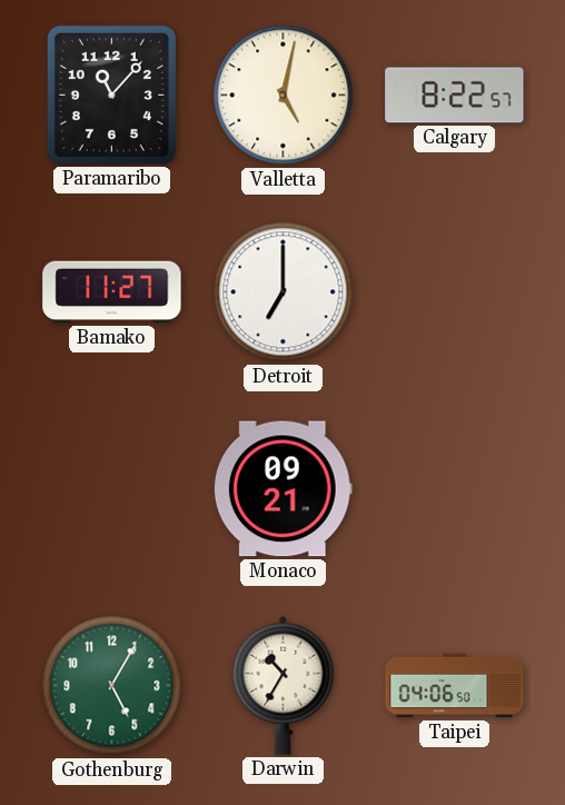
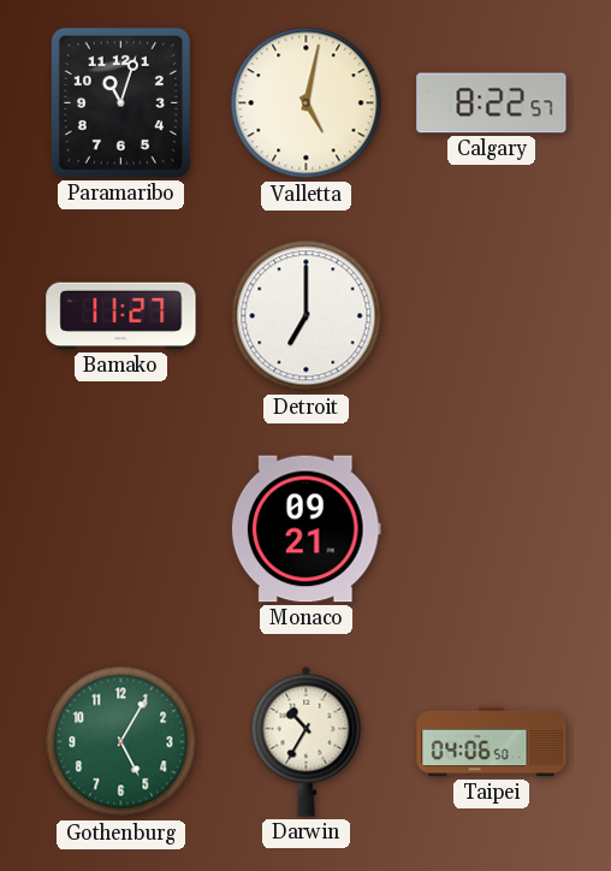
Paramaribo: 11:07 -> 11:03
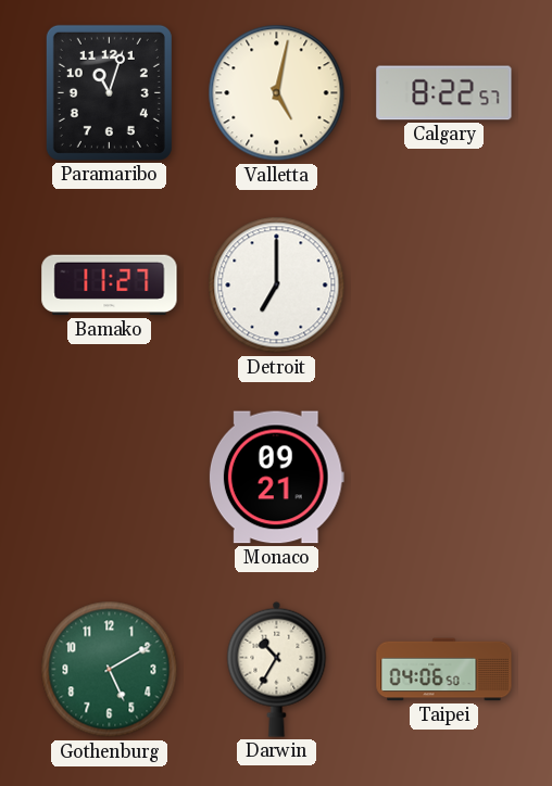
Gothenburg: 5:05 -> 5:10
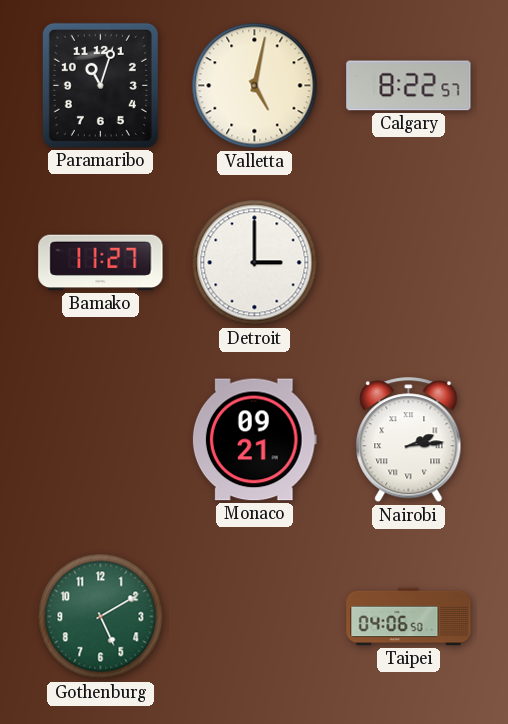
Detroit: 7:00 -> 3:00
Nairobi: none -> 2:14
Darwin: 10:35 -> none
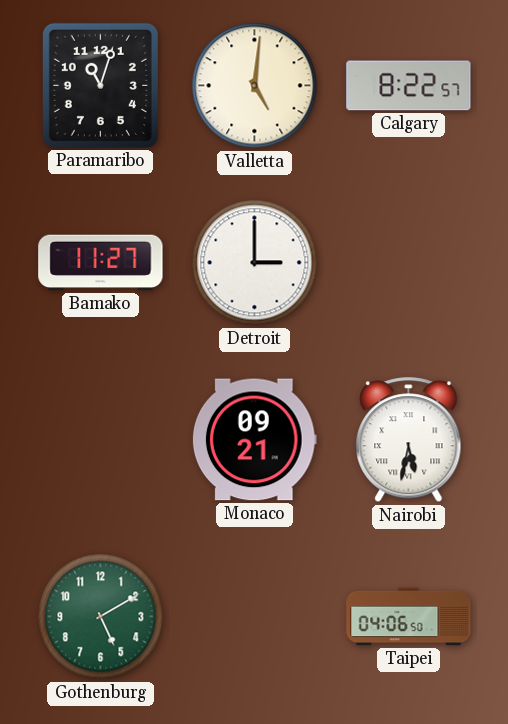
Valletta: 5:02 -> 5:01
Nairobi: 2:14 -> 5:32
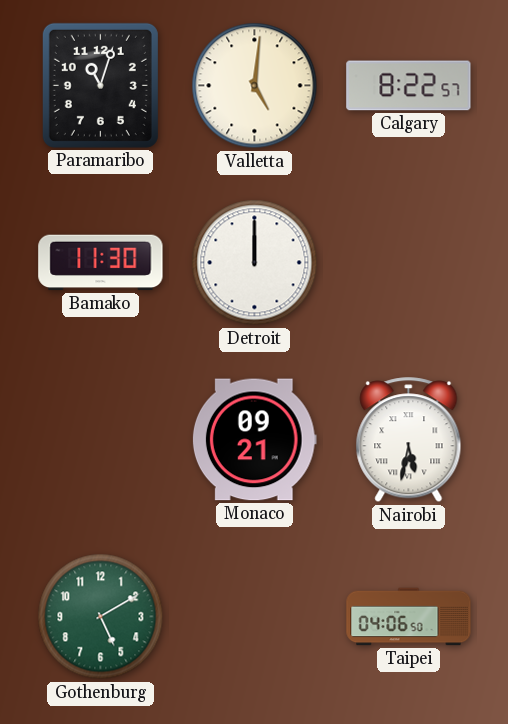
Bamako: 11:27 -> 11:30
Detroit: 3:00 -> 12:00
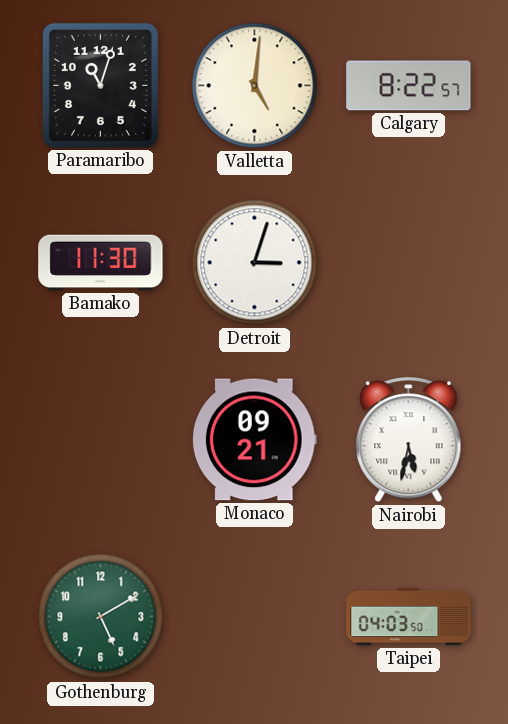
Detroit: 12:00 -> 3:03
Taipei: 04:06 -> 04:03
